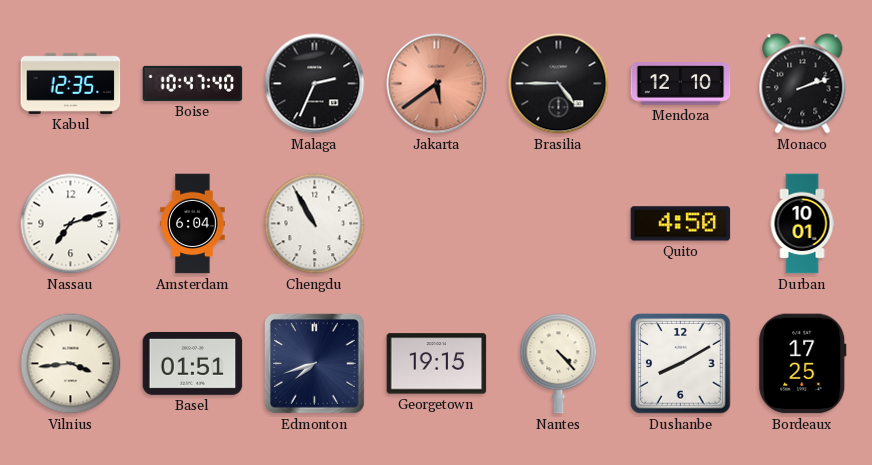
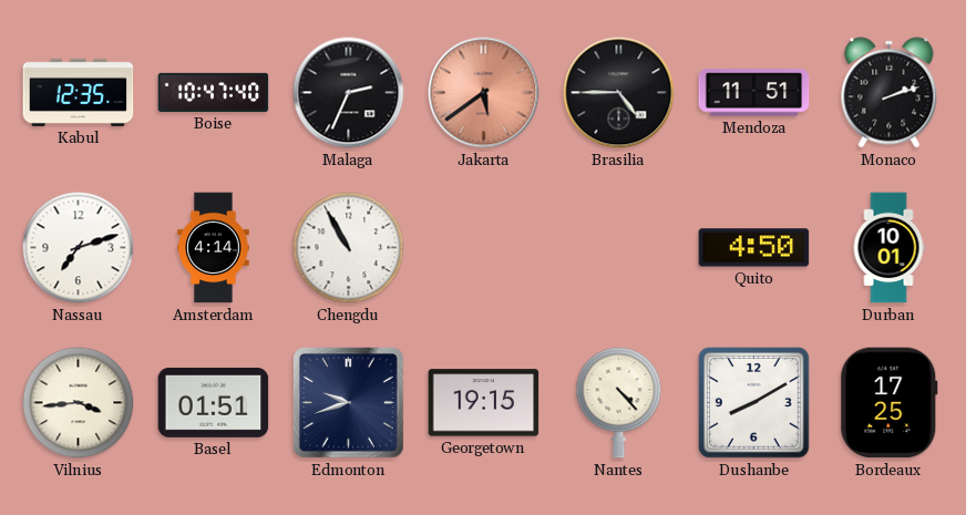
Mendoza: 12:10 -> 11:51
Amsterdam: 6:04 -> 4:14
Edmonton: 7:42 -> 9:42
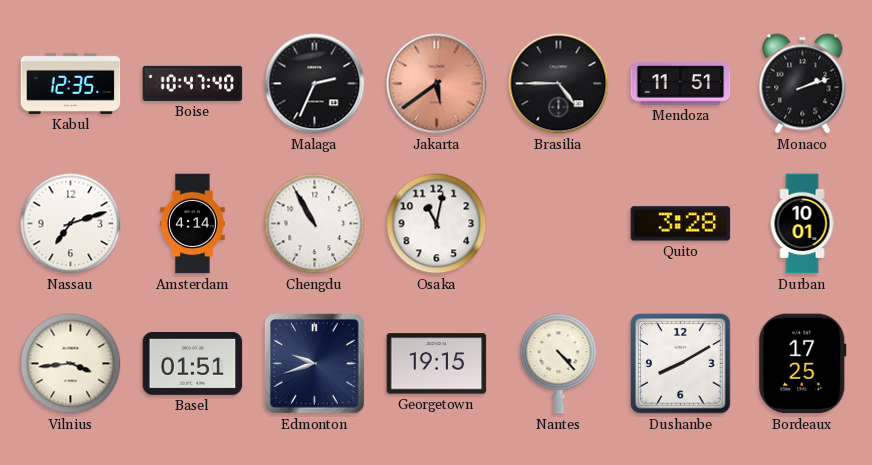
Osaka: none -> 11:02
Quito: 4:50 -> 3:28
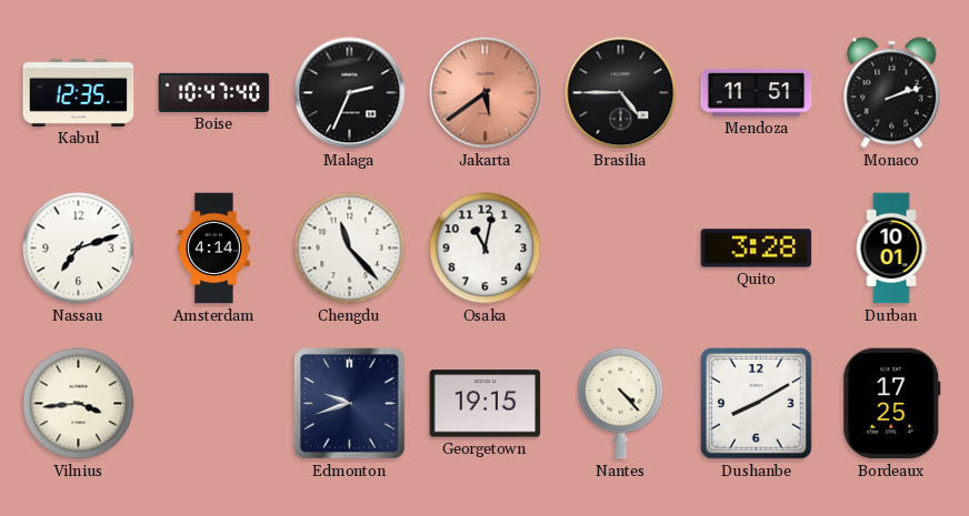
Chengdu: 10:55 -> 11:23
Basel: 01:51 -> none
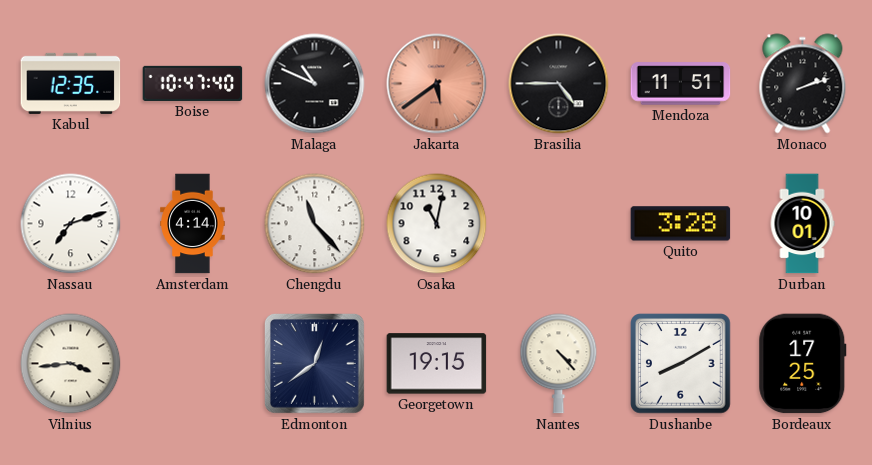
Malaga: 2:34 -> 10:49
Edmonton: 9:42 -> 12:39
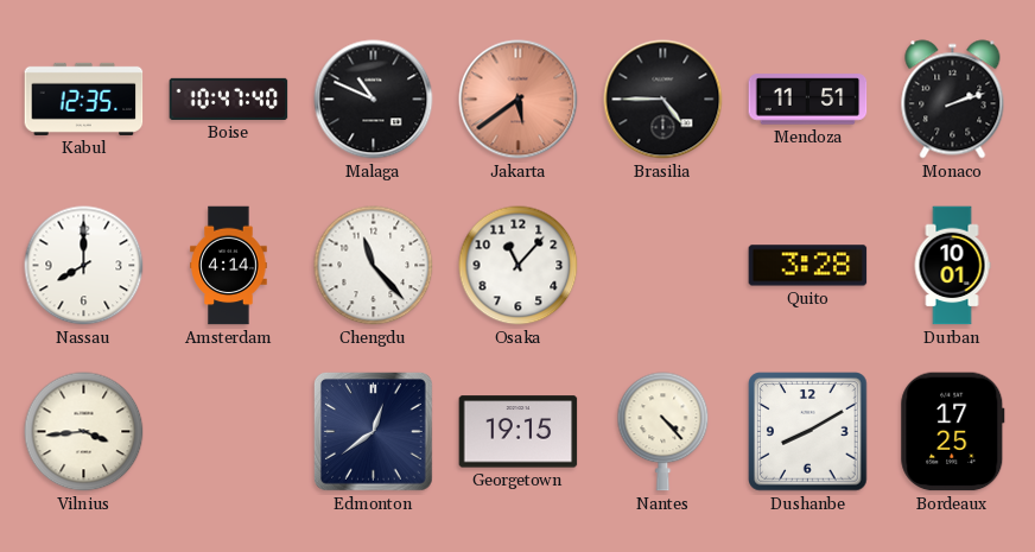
Nassau: 7:12 -> 8:00
Osaka: 11:02 -> 11:07
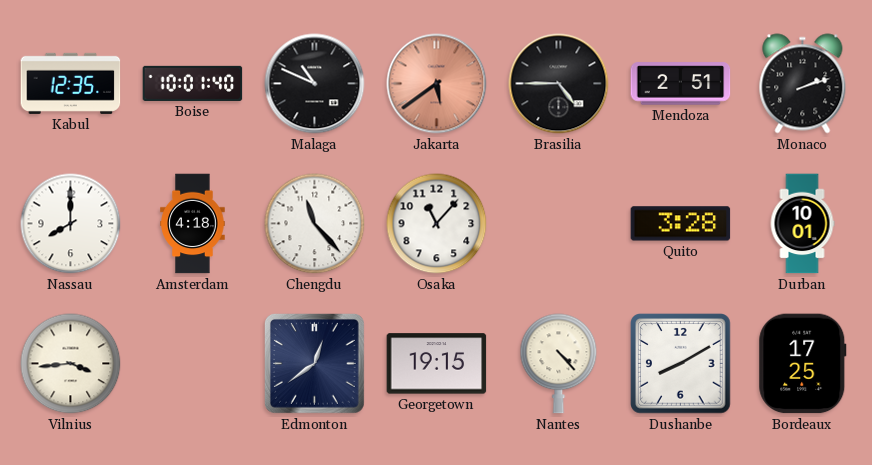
Boise: 10:47 -> 10:01
Mendoza: 11:51 -> 2:51
Amsterdam: 4:14 -> 4:18
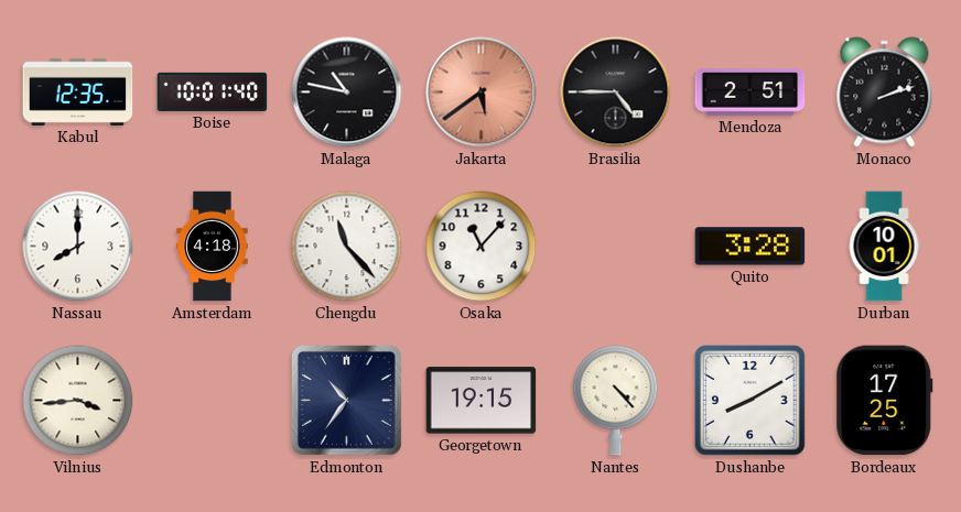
Malaga: 10:49 -> 10:47
Edmonton: 12:39 -> 10:36
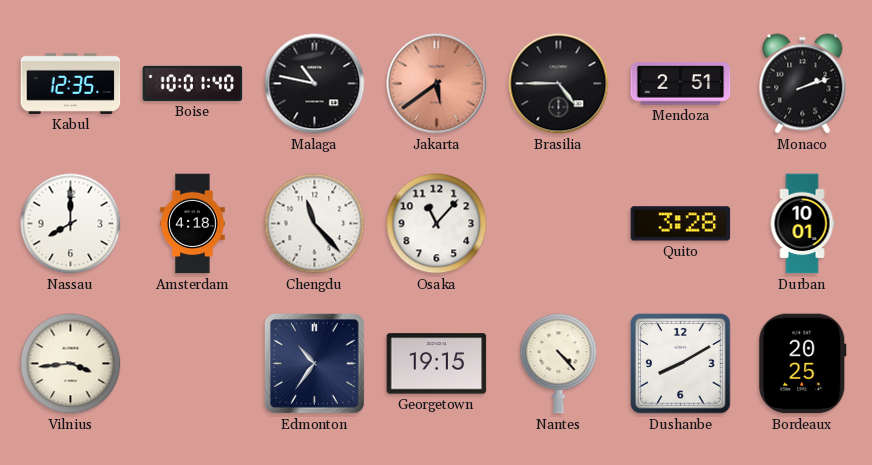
Bordeaux: 17:25 -> 20:25
